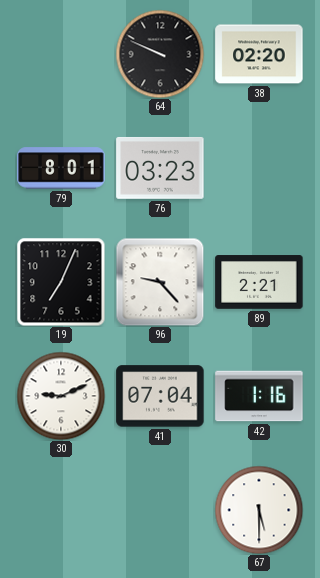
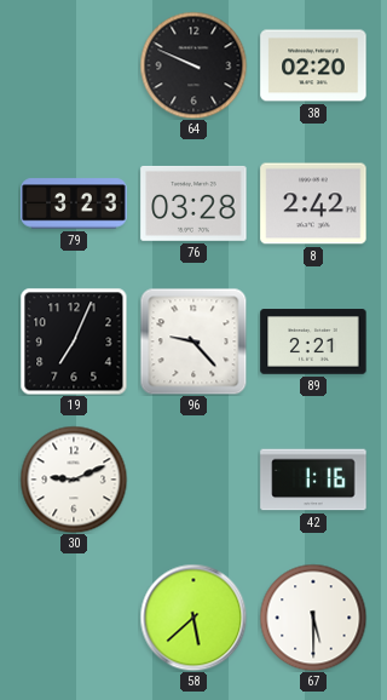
79: 8:01 -> 3:23
76: 03:23 -> 03:28
8: none -> 2:42
41: 07:04 -> none
58: none -> 5:38
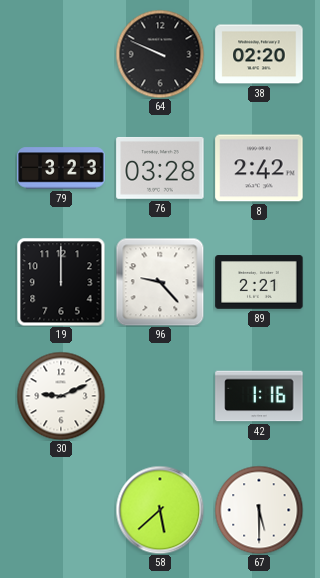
19: 7:04 -> 12:00
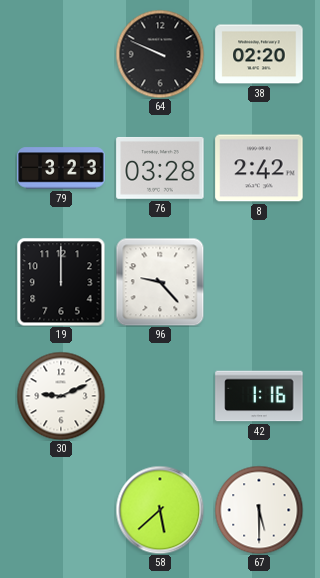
89: 2:21 -> none
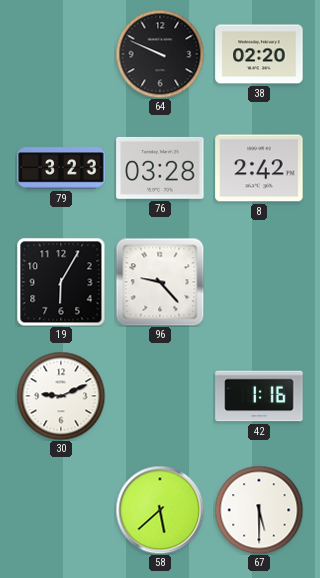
19: 12:00 -> 6:05
